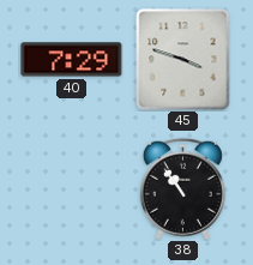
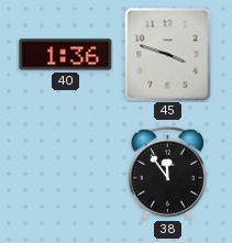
40: 7:29 -> 1:36
38: 10:54 -> 11:54
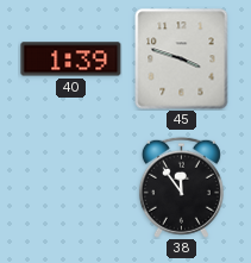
40: 1:36 -> 1:39
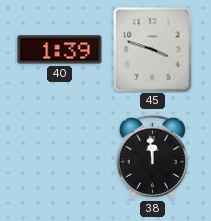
38: 11:54 -> 11:59
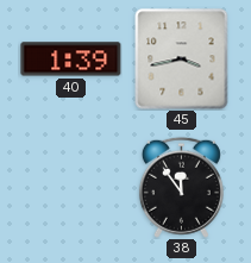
45: 3:48 -> 3:43
38: 11:59 -> 11:54
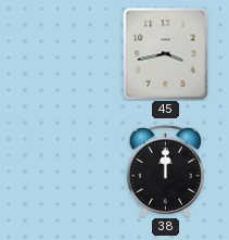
40: 1:39 -> none
38: 11:54 -> 12:00
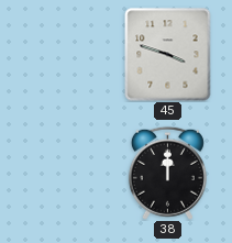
45: 3:43 -> 3:48
